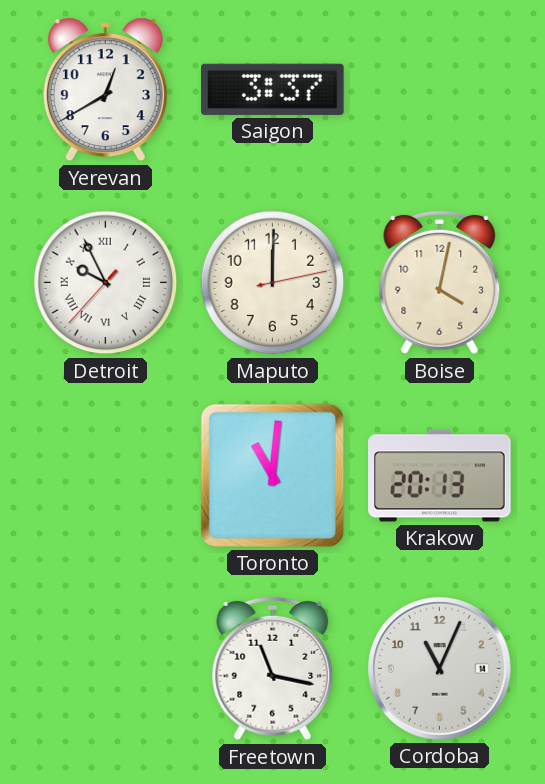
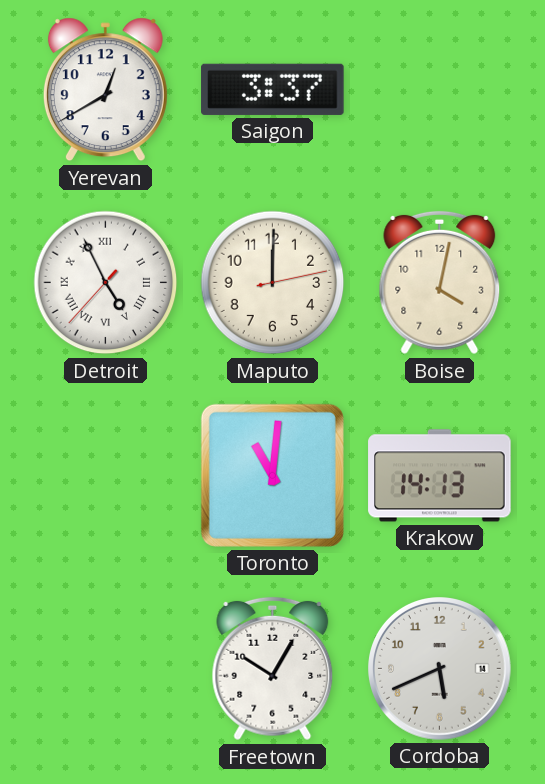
Detroit: 9:55 -> 4:55
Krakow: 20:13 -> 14:13
Freetown: 11:17 -> 10:05
Cordoba: 11:04 -> 5:41
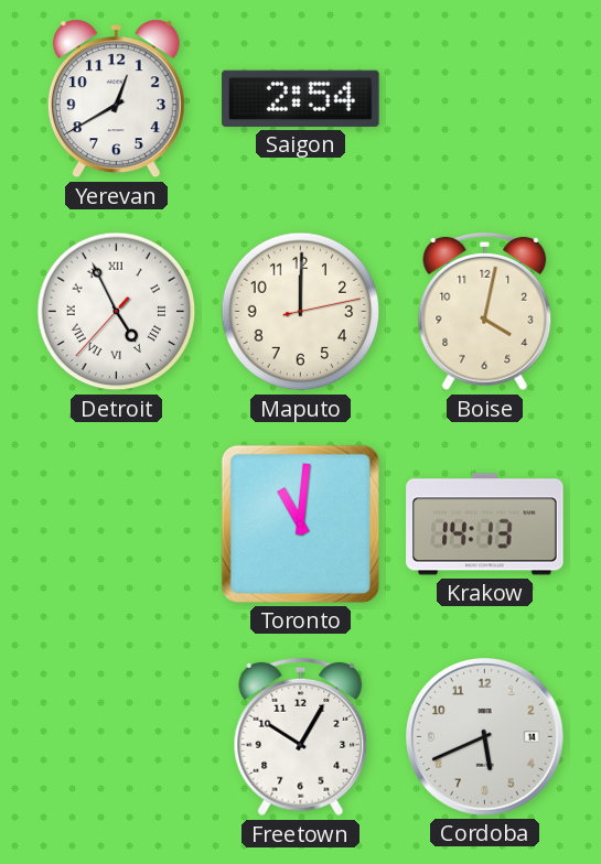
Saigon: 3:37 -> 2:54
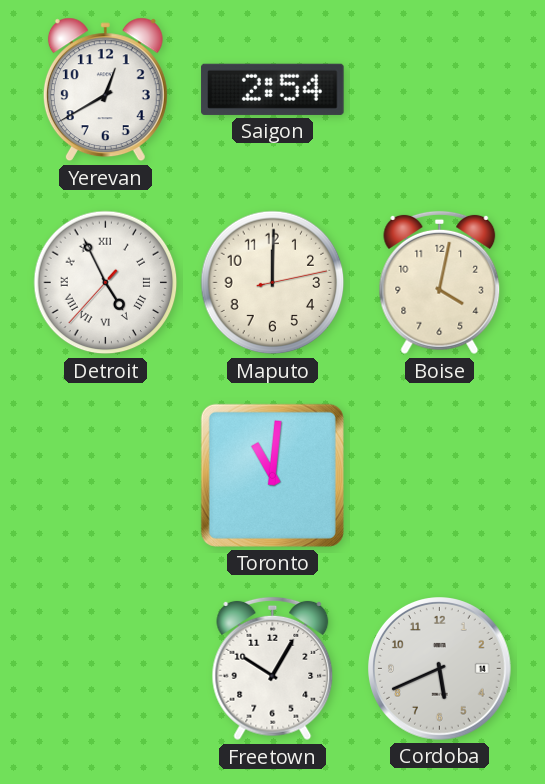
Krakow: 14:13 -> none
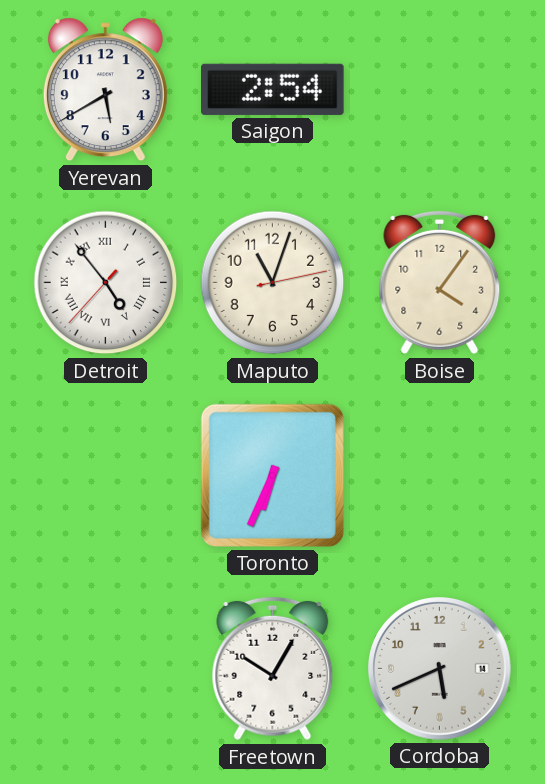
Yerevan: 12:40 -> 5:40
Detroit: 4:55 -> 4:53
Maputo: 12:00 -> 11:03
Boise: 4:02 -> 4:06
Toronto: 11:01 -> 6:34
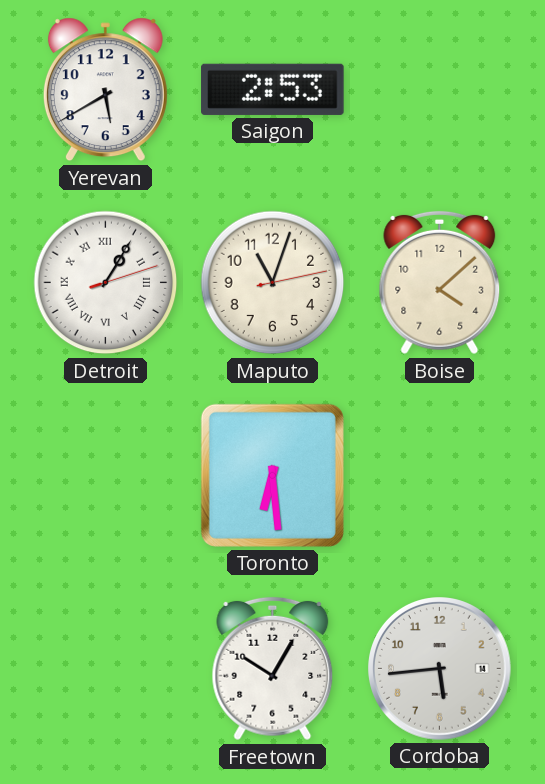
Saigon: 2:54 -> 2:53
Detroit: 4:53 -> 1:05
Boise: 4:06 -> 4:08
Toronto: 6:34 -> 6:29
Cordoba: 5:41 -> 5:44
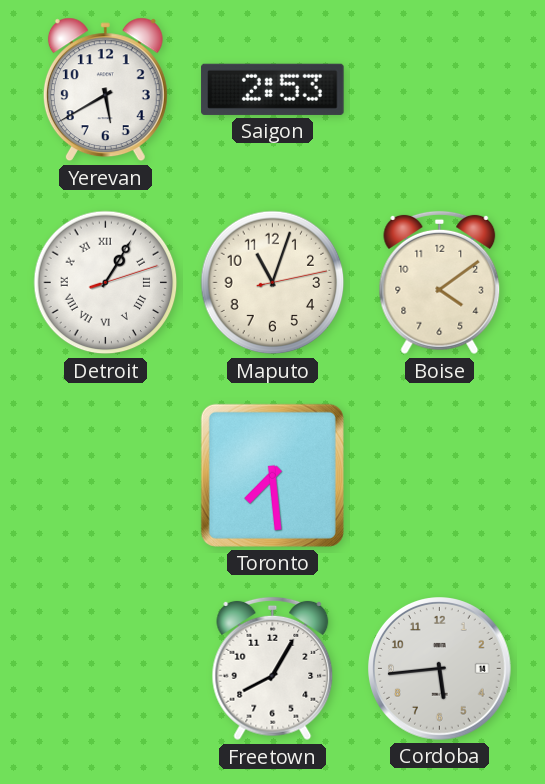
Boise: 4:08 -> 4:09
Toronto: 6:29 -> 7:29
Freetown: 10:05 -> 8:05
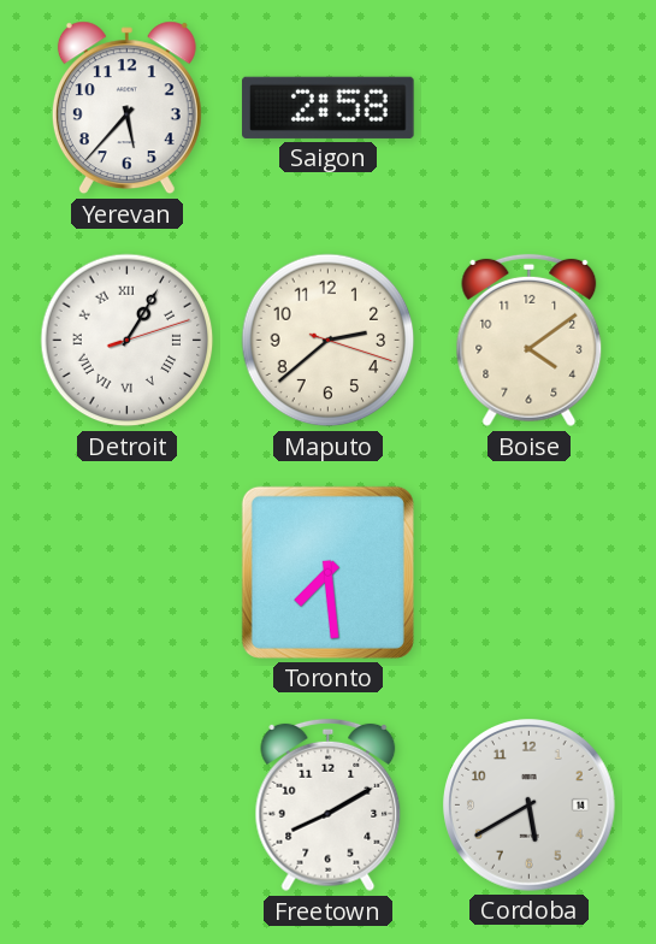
Yerevan: 5:40 -> 5:37
Saigon: 2:53 -> 2:58
Maputo: 11:03 -> 2:38
Freetown: 8:05 -> 8:10
Cordoba: 5:44 -> 5:40
